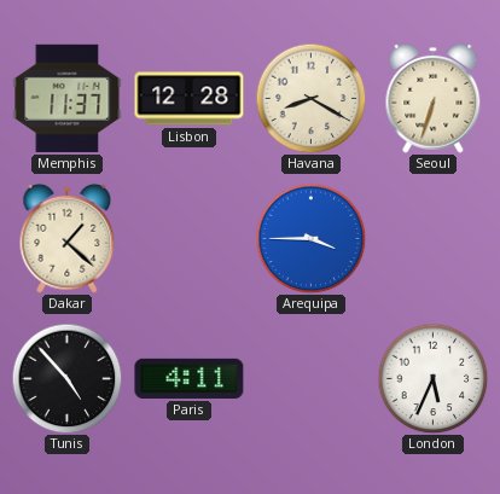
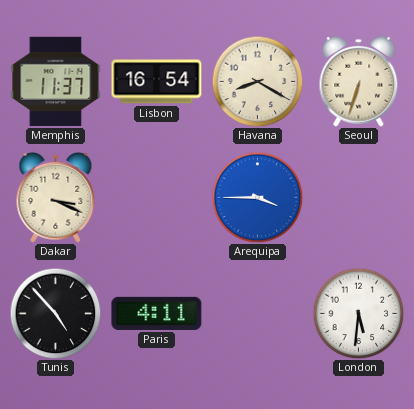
Lisbon: 12:28 -> 16:54
Dakar: 1:22 -> 3:19
London: 5:34 -> 5:31
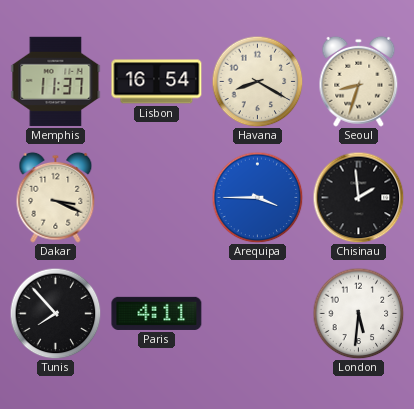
Seoul: 6:33 -> 8:33
Chisinau: none -> 1:59
Tunis: 4:53 -> 7:53
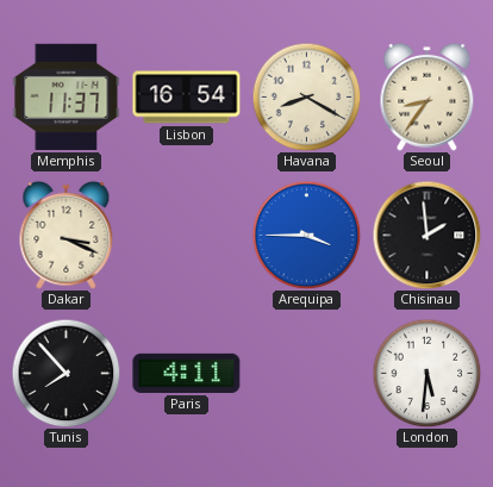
Seoul: 8:33 -> 8:36
